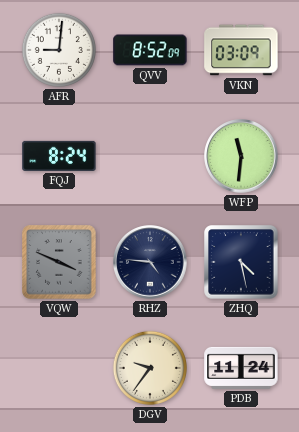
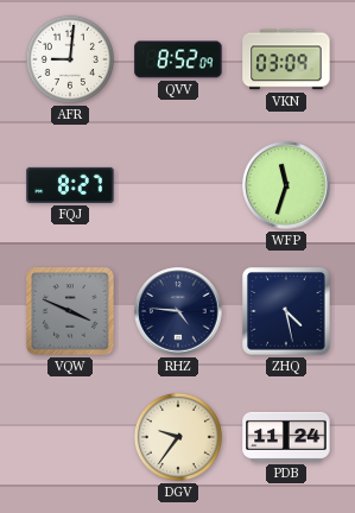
FQJ: 8:24 -> 8:27
WFP: 11:31 -> 11:33
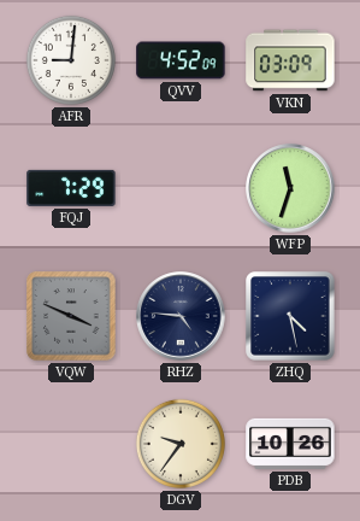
QVV: 8:52 -> 4:52
FQJ: 8:27 -> 7:29
PDB: 11:24 -> 10:26
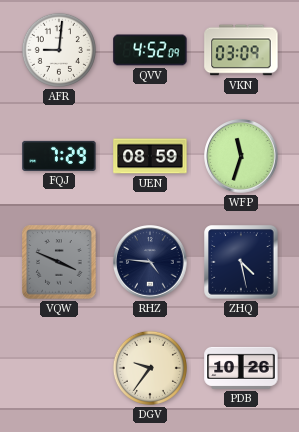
UEN: none -> 08:59
